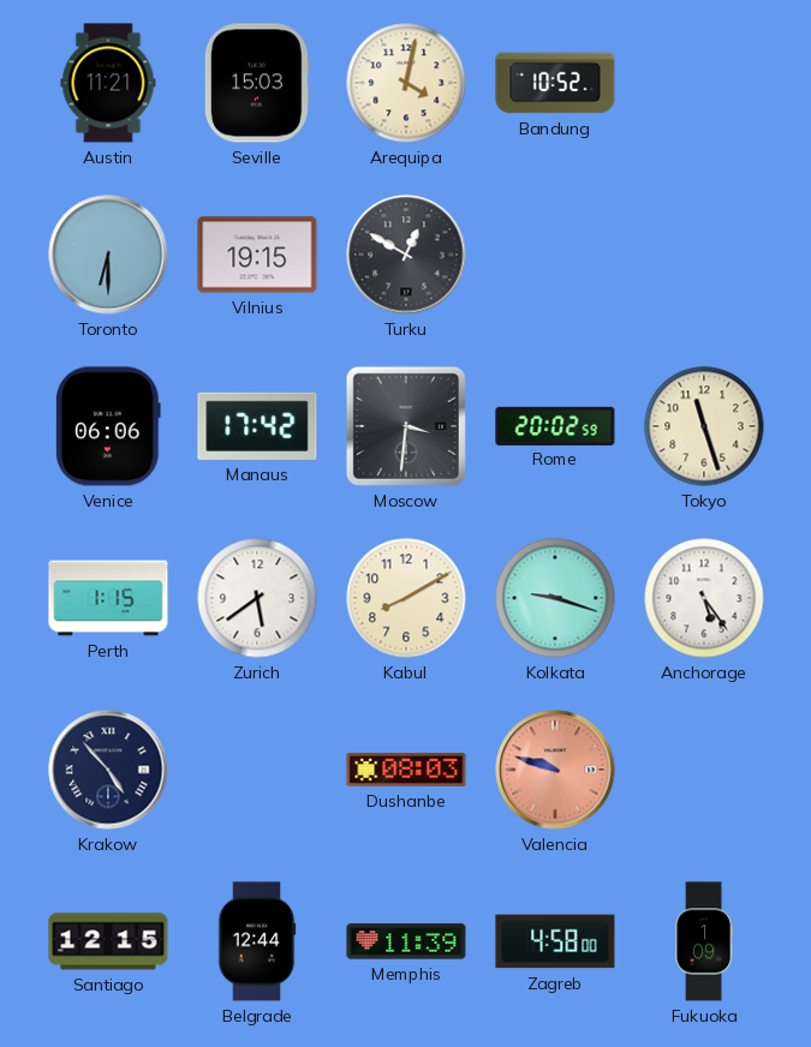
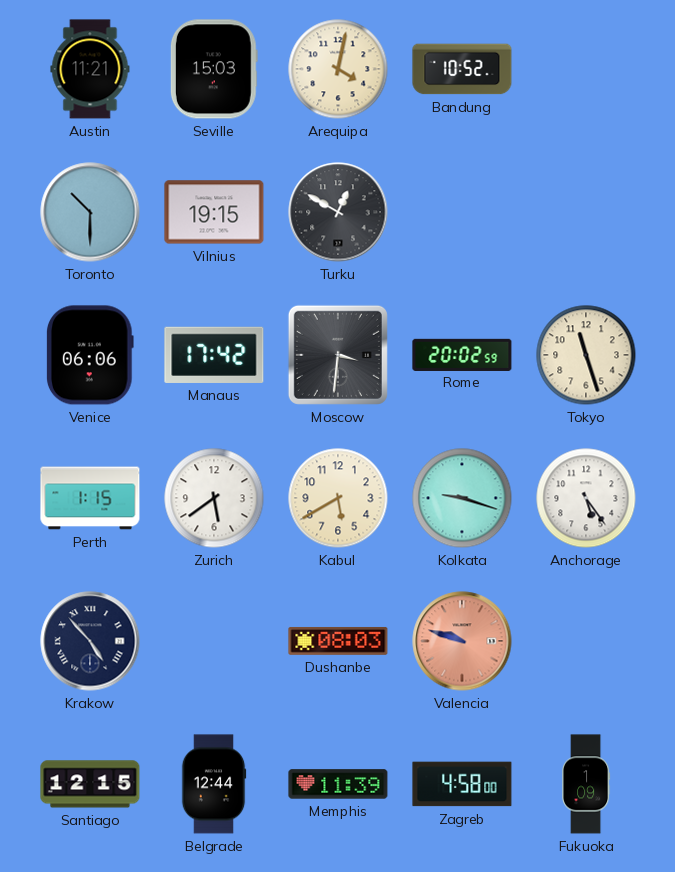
Toronto: 6:30 -> 10:30
Kabul: 8:10 -> 5:40
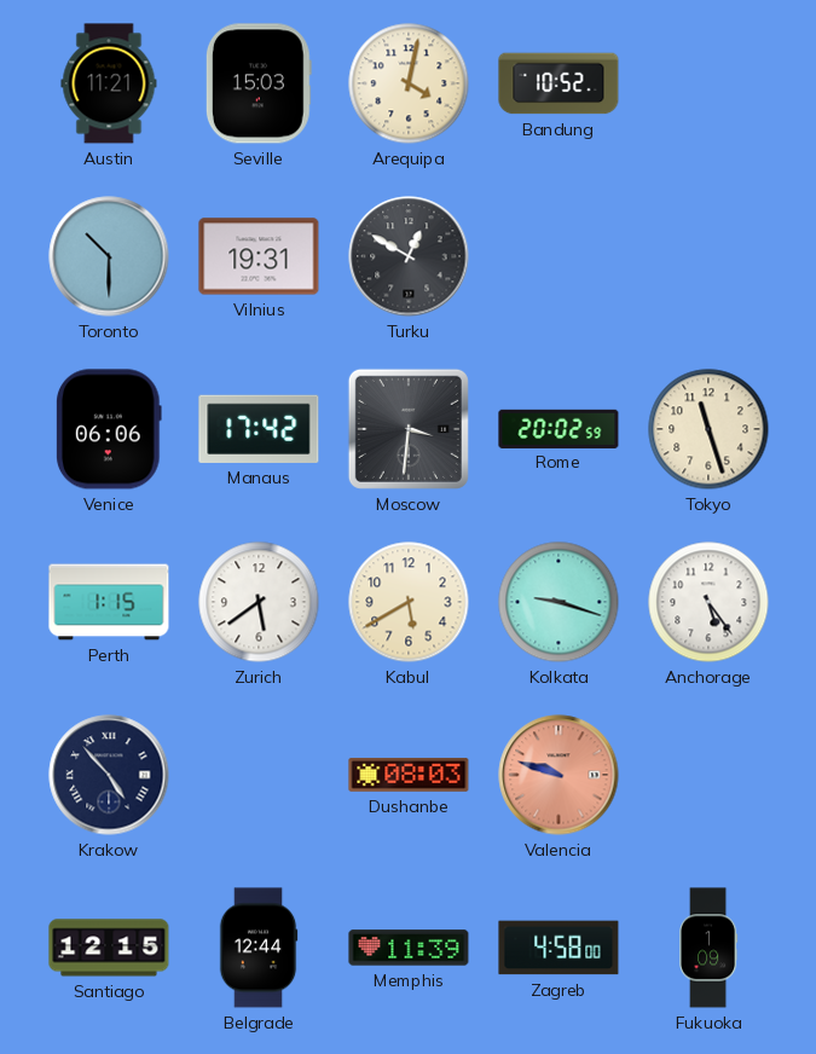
Vilnius: 19:15 -> 19:31
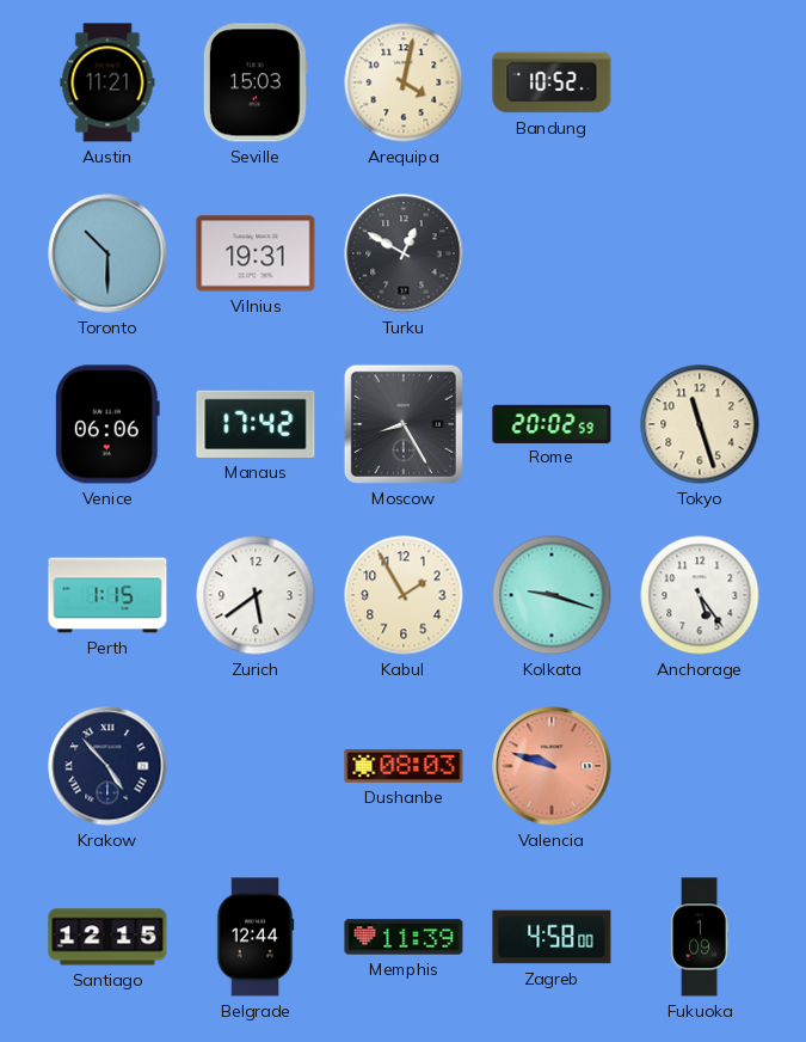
Moscow: 3:31 -> 8:25
Kabul: 5:40 -> 1:55
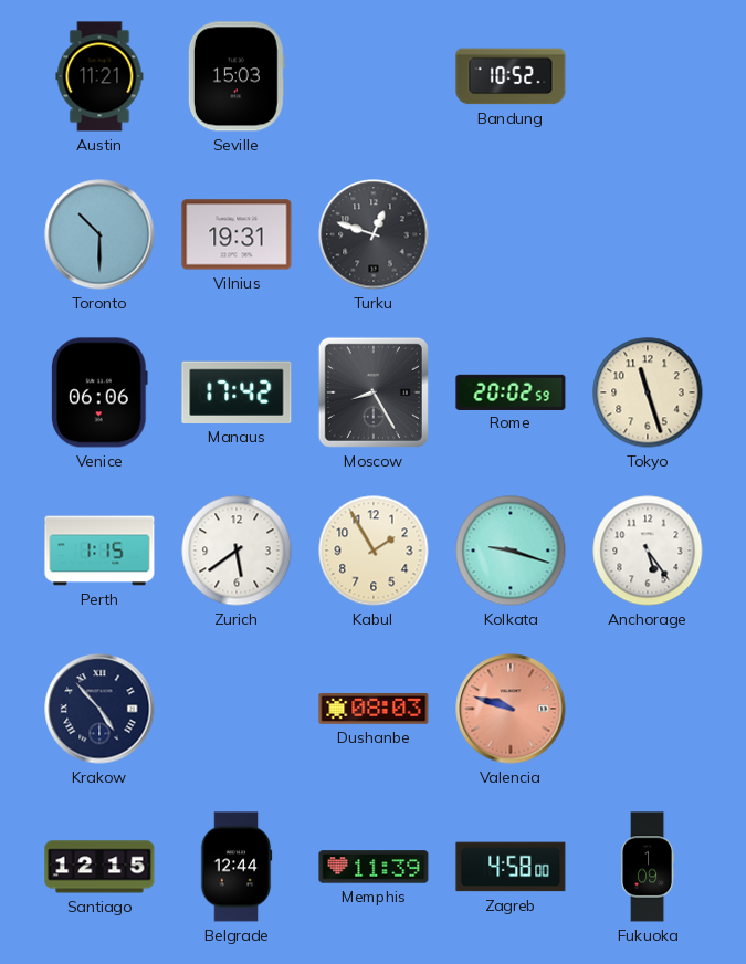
Arequipa: 4:02 -> none
Turku: 12:50 -> 12:48
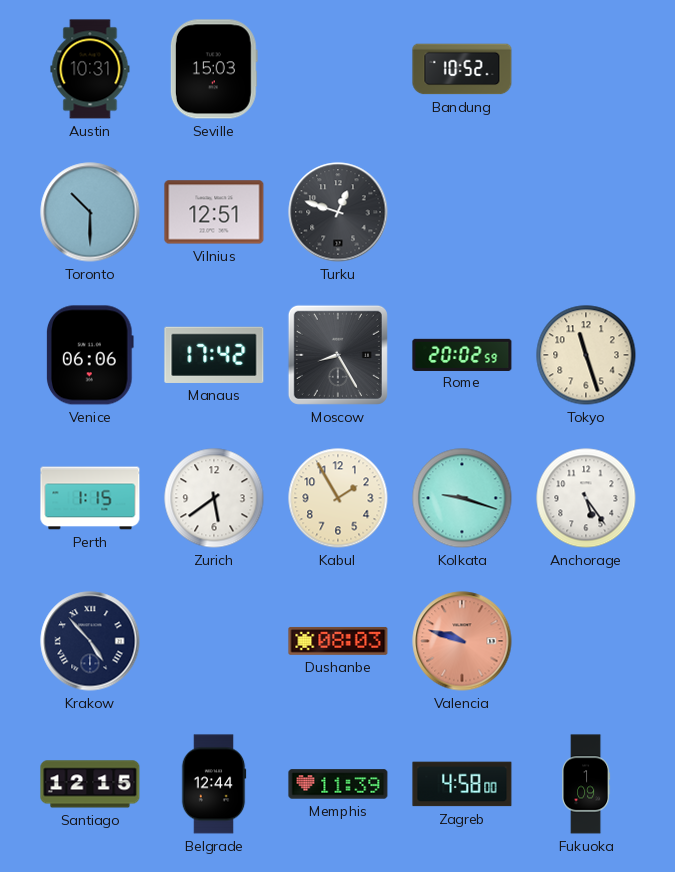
Austin: 11:21 -> 10:31
Vilnius: 19:31 -> 12:51
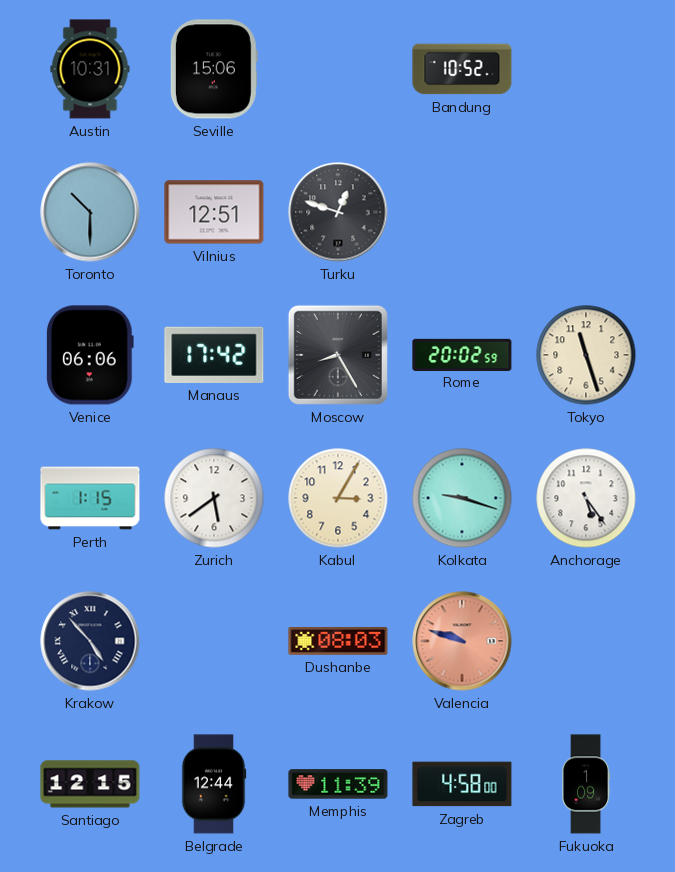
Seville: 15:03 -> 15:06
Kabul: 1:55 -> 3:05
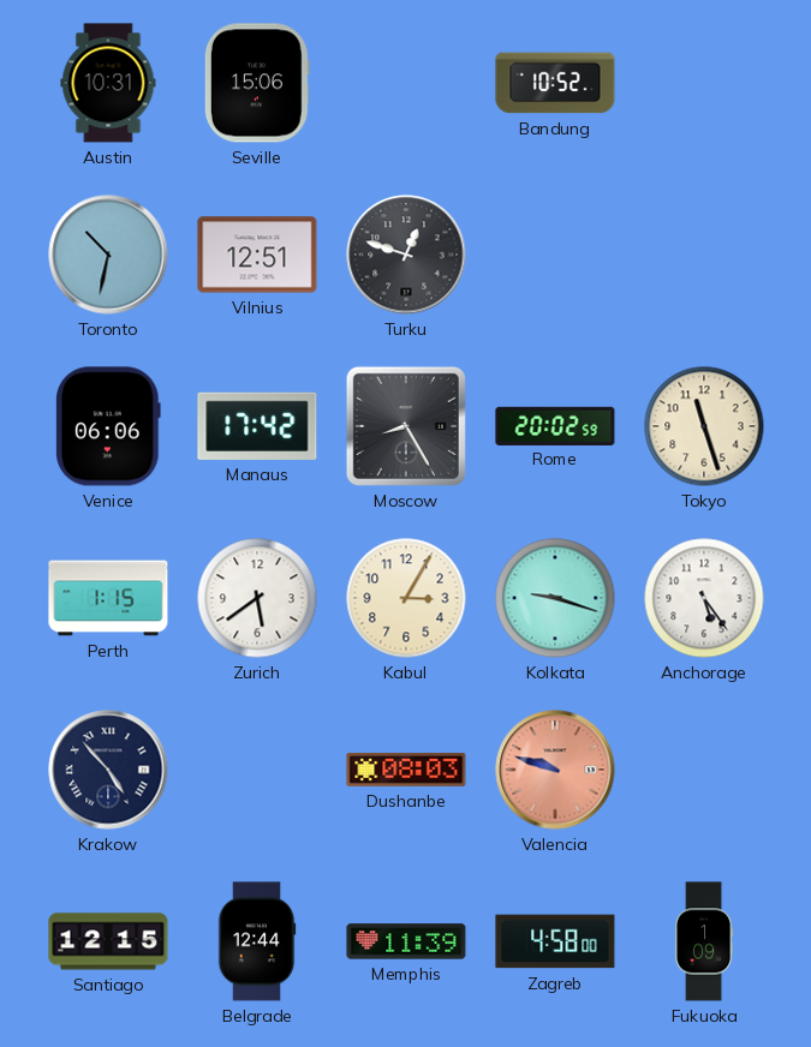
Toronto: 10:30 -> 10:32
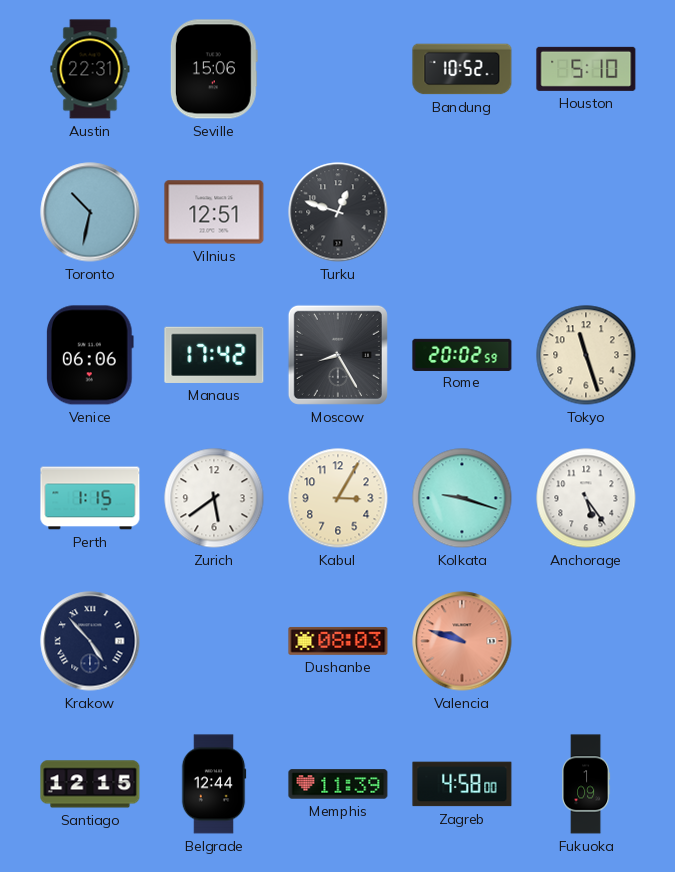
Austin: 10:31 -> 22:31
Houston: none -> 5:10
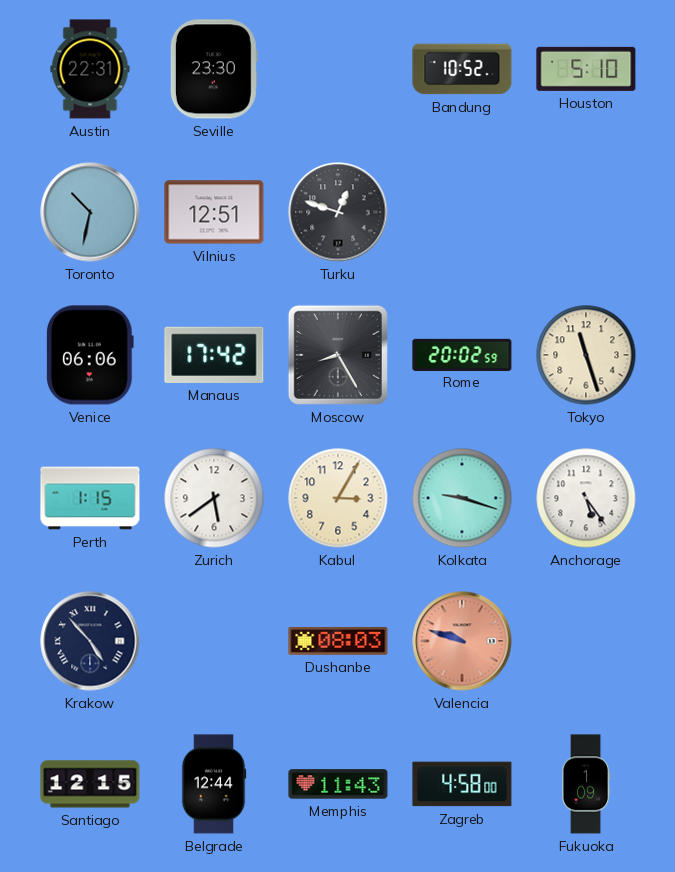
Seville: 15:06 -> 23:30
Memphis: 11:39 -> 11:43
